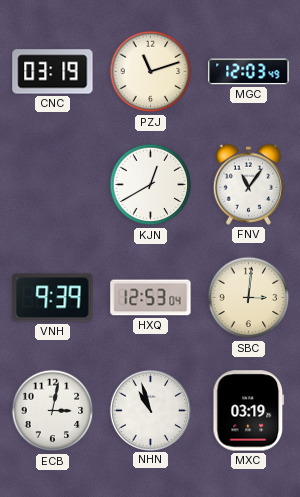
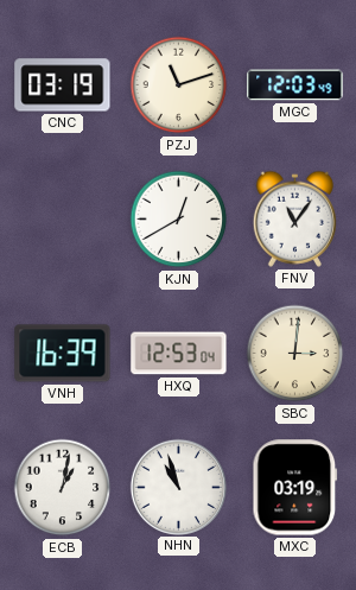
VNH: 9:39 -> 16:39
ECB: 3:02 -> 1:02
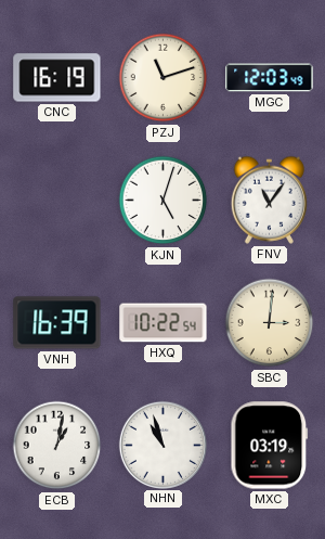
CNC: 03:19 -> 16:19
KJN: 12:40 -> 5:03
HXQ: 12:53 -> 10:22
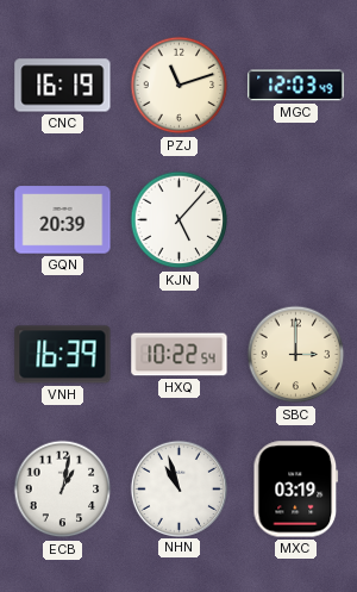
GQN: none -> 20:39
KJN: 5:03 -> 5:07
FNV: 11:06 -> none
SBC: 3:01 -> 3:00
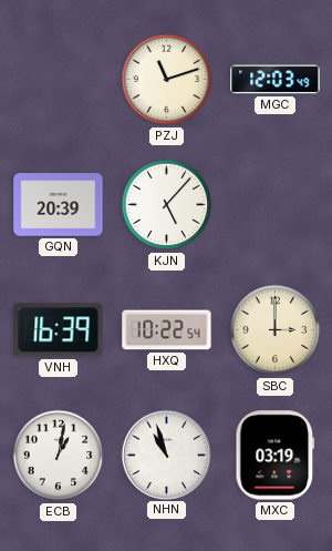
CNC: 16:19 -> none
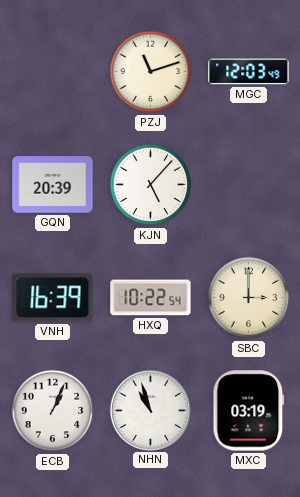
ECB: 1:02 -> 1:04
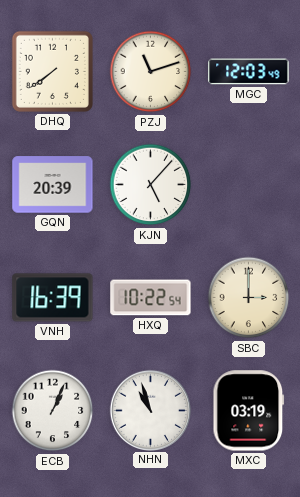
DHQ: none -> 7:39
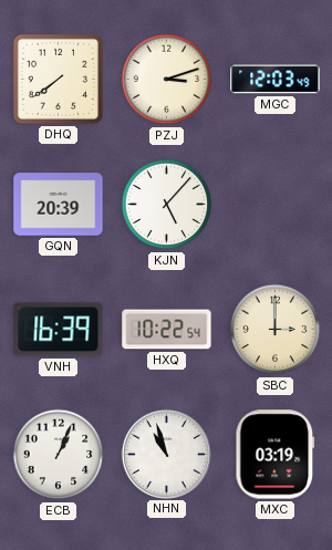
PZJ: 11:12 -> 3:12
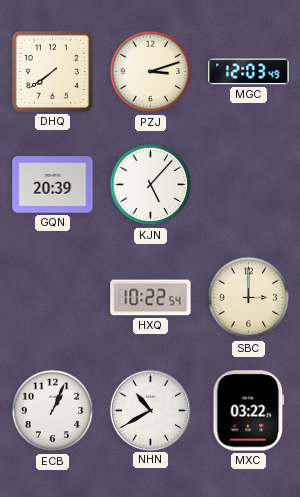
VNH: 16:39 -> none
NHN: 10:57 -> 10:40
MXC: 03:19 -> 03:22
